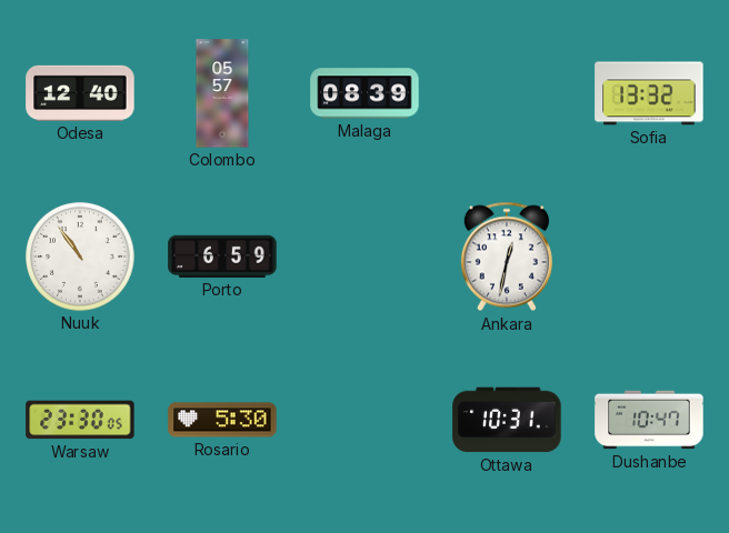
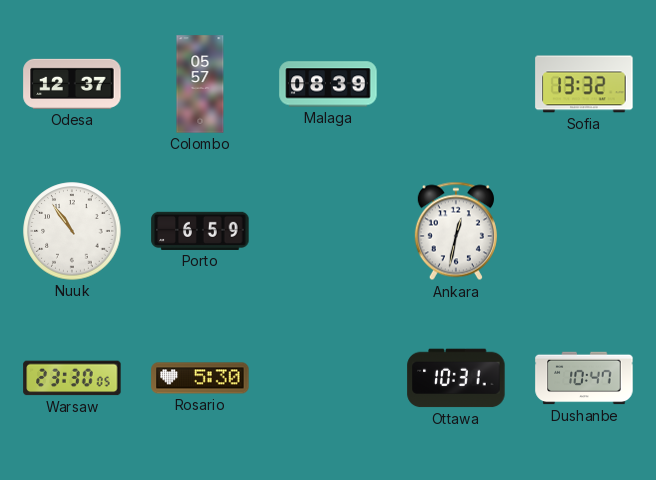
Odesa: 12:40 -> 12:37
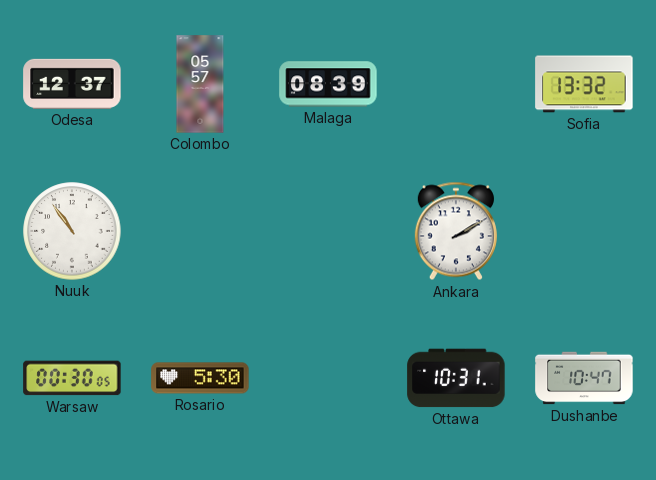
Porto: 6:59 -> none
Ankara: 12:32 -> 2:10
Warsaw: 23:30 -> 00:30
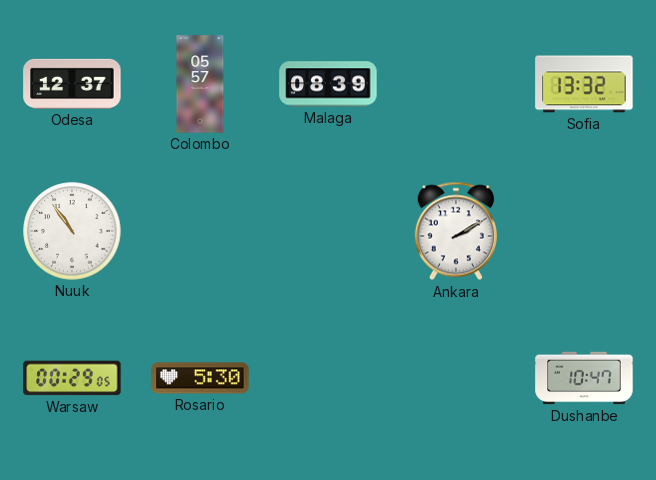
Warsaw: 00:30 -> 00:29
Ottawa: 10:31 -> none
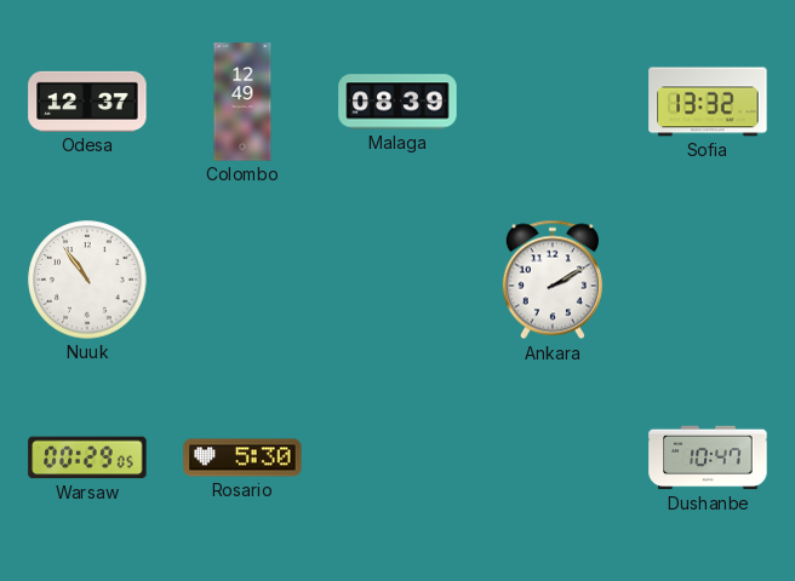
Colombo: 05:57 -> 12:49
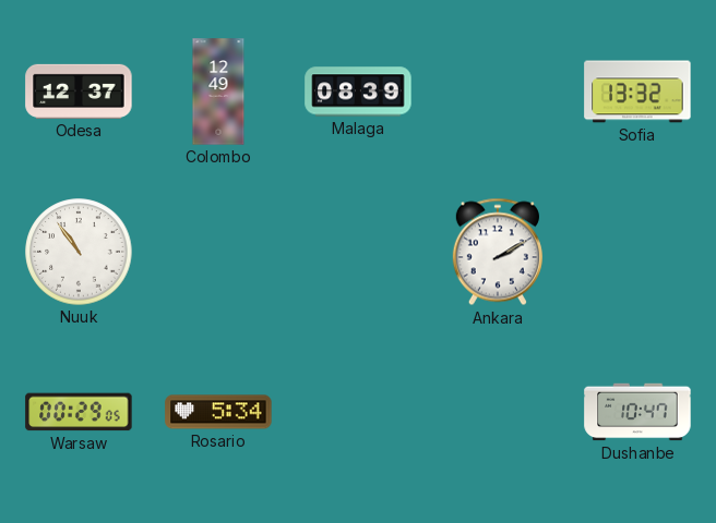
Rosario: 5:30 -> 5:34
